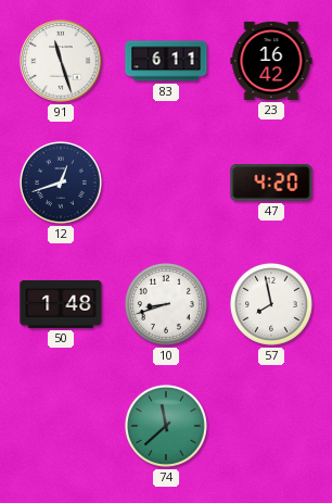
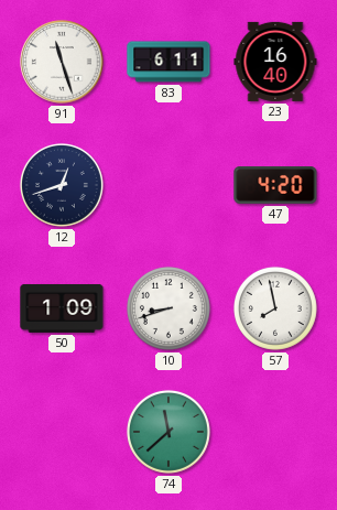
23: 16:42 -> 16:40
50: 1:48 -> 1:09
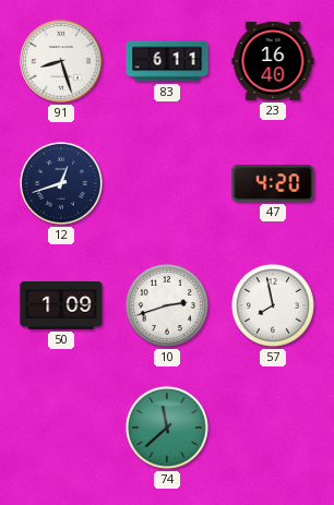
91: 11:27 -> 8:27
10: 8:42 -> 2:42
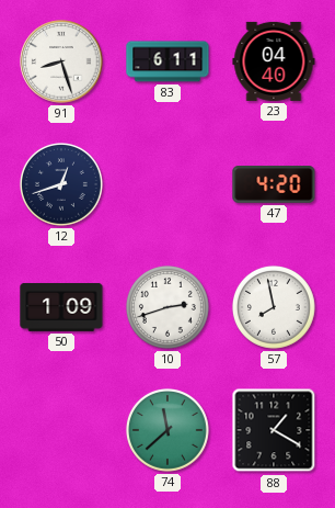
23: 16:40 -> 04:40
88: none -> 1:20
